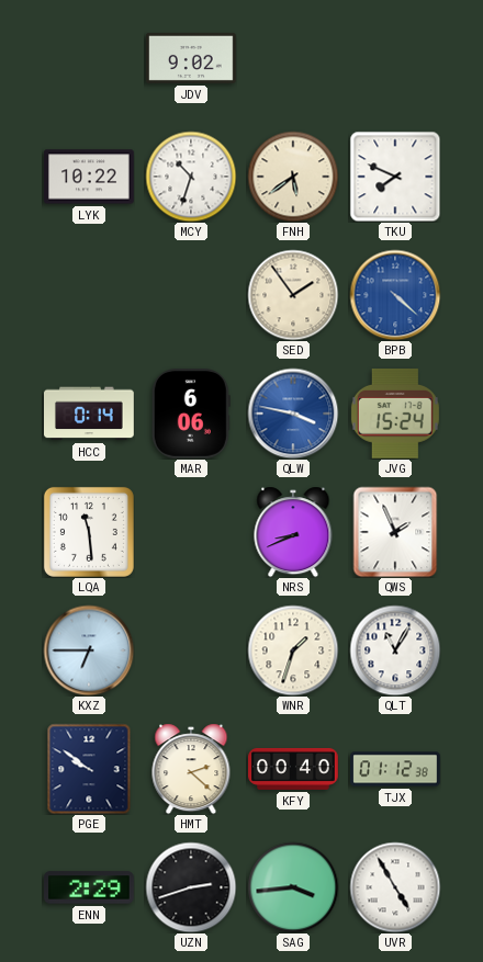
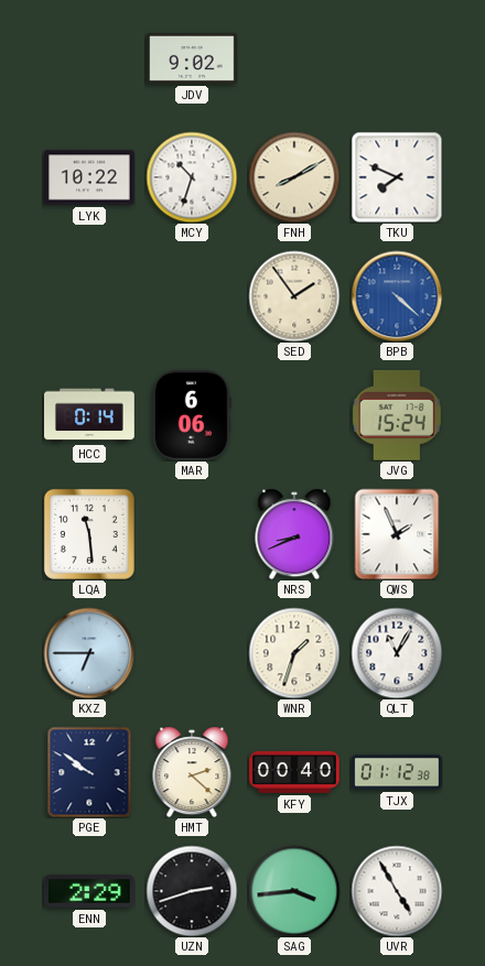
FNH: 5:39 -> 8:10
QLW: 3:47 -> none
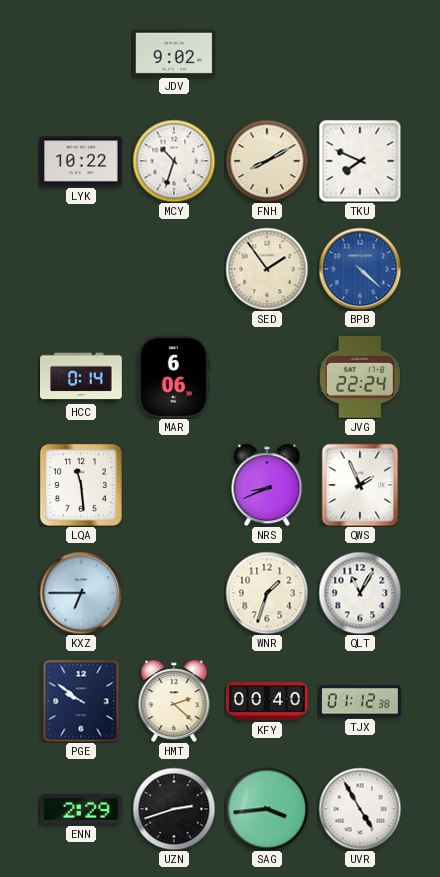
JVG: 15:24 -> 22:24
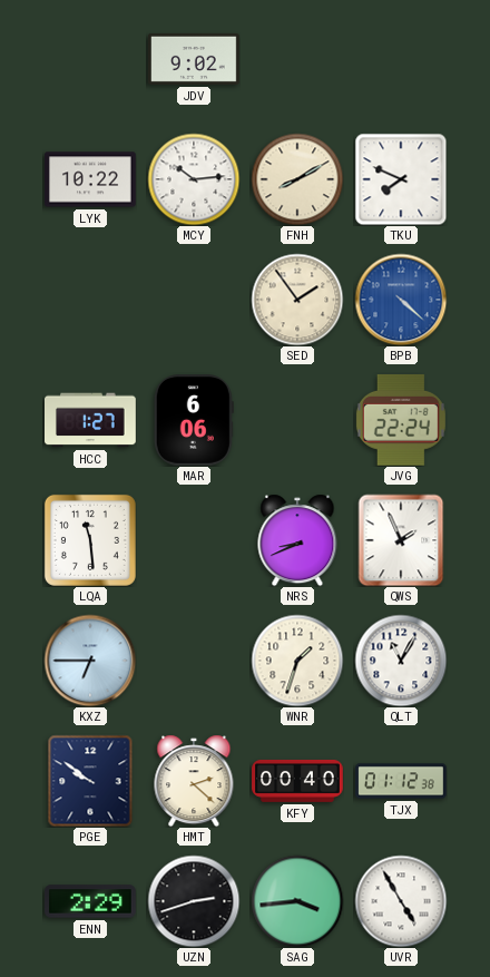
MCY: 10:33 -> 10:14
HCC: 0:14 -> 1:27
